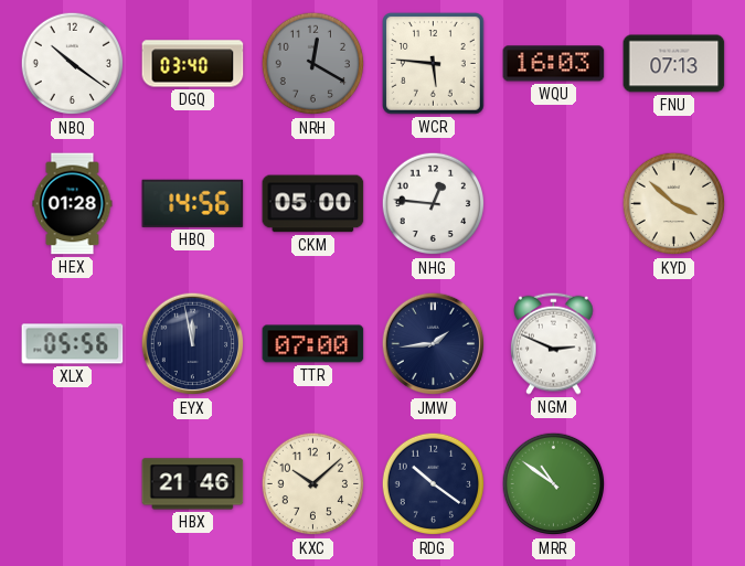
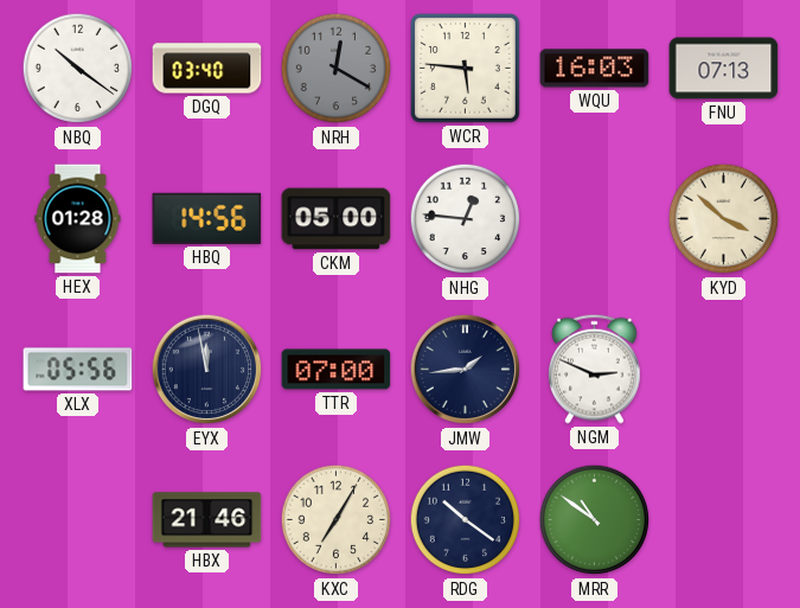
KXC: 10:08 -> 7:05
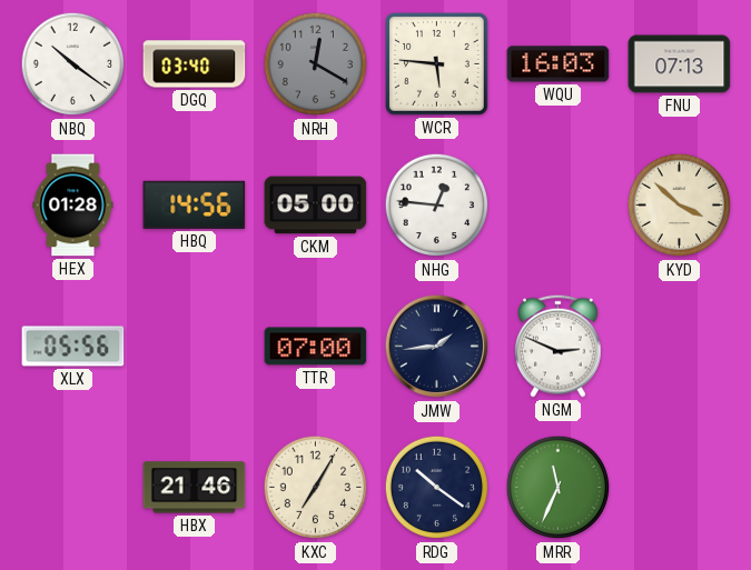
EYX: 11:58 -> none
MRR: 10:51 -> 11:34
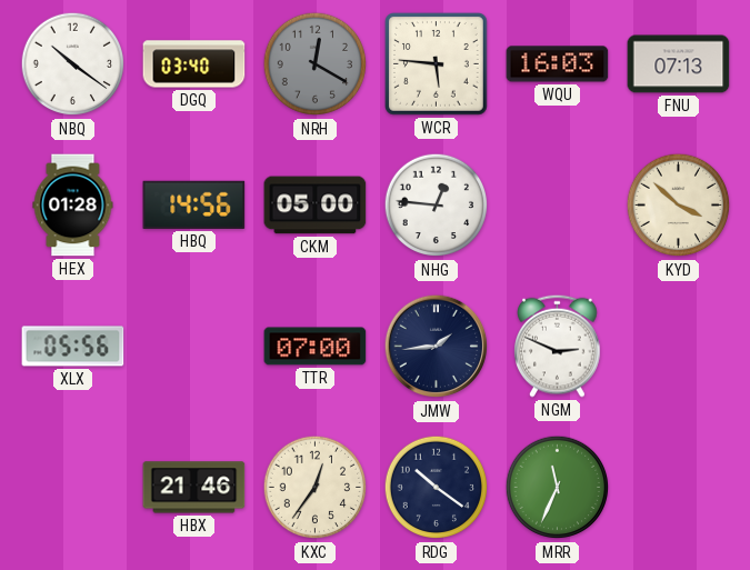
KXC: 7:05 -> 12:36
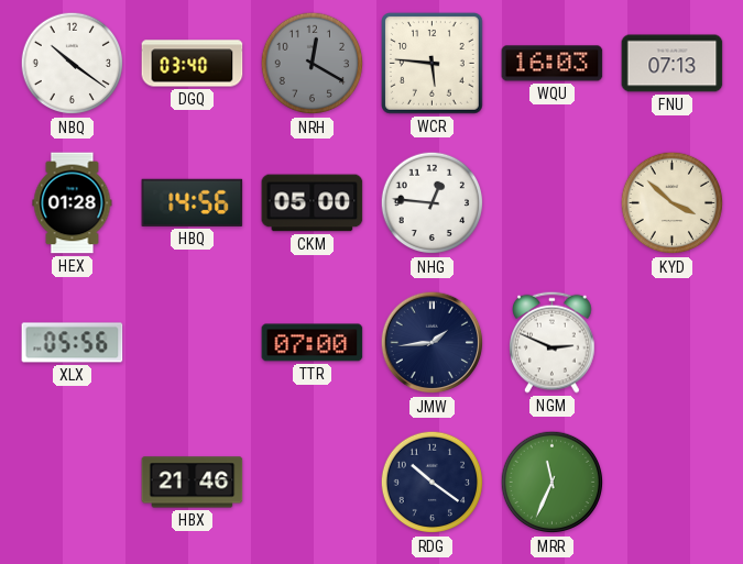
KXC: 12:36 -> none
